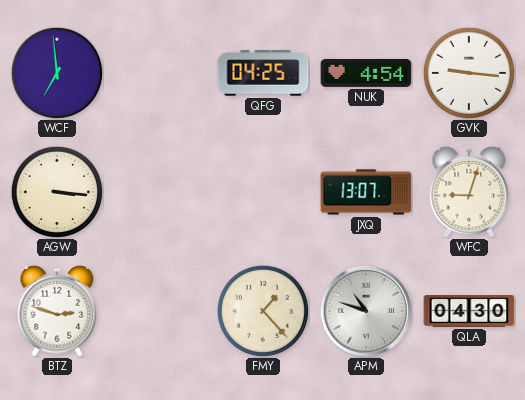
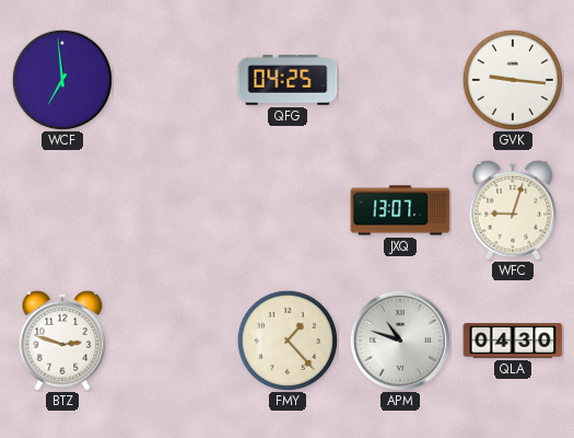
NUK: 4:54 -> none
AGW: 3:16 -> none
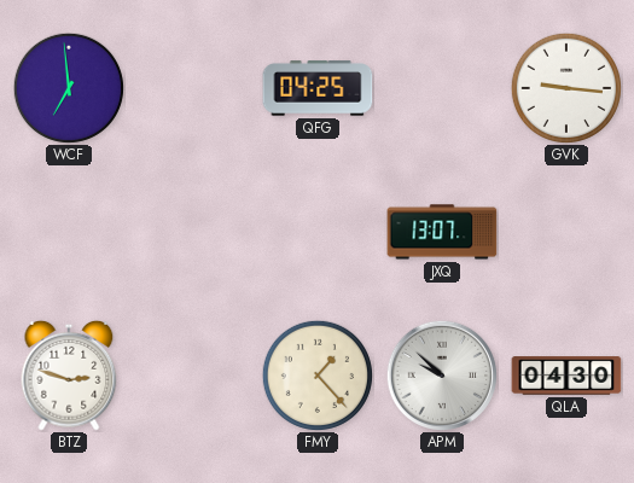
WFC: 9:03 -> none
APM: 10:48 -> 9:52
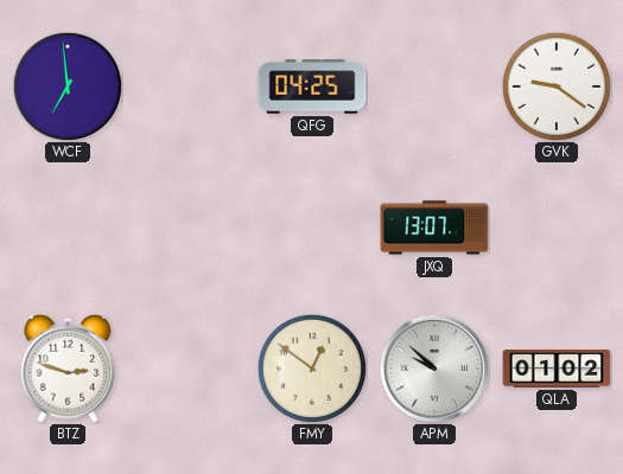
GVK: 9:16 -> 9:21
FMY: 1:23 -> 12:51
QLA: 04:30 -> 01:02
